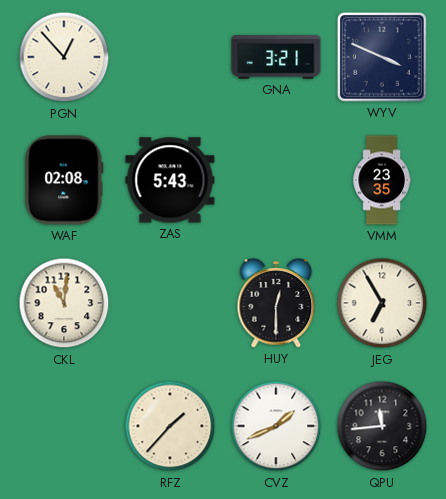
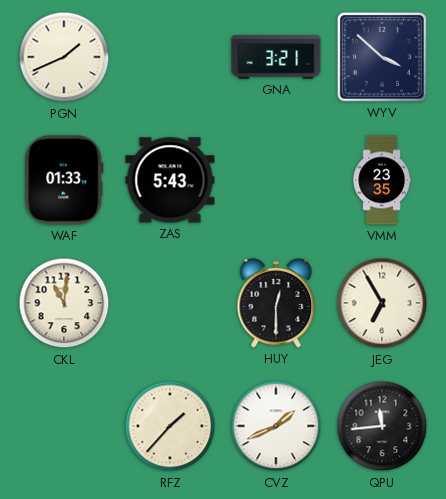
PGN: 12:53 -> 1:41
WYV: 3:49 -> 3:52
WAF: 02:08 -> 01:33
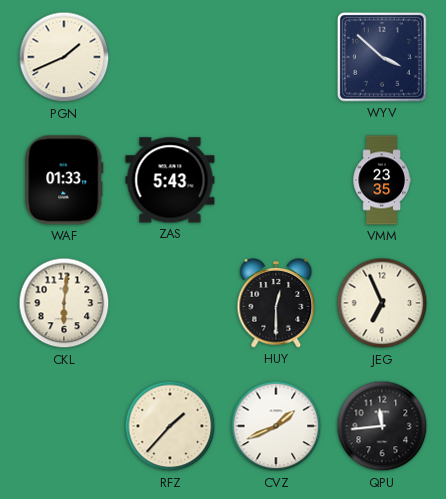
GNA: 3:21 -> none
CKL: 11:01 -> 6:01
JEG: 6:55 -> 6:56
